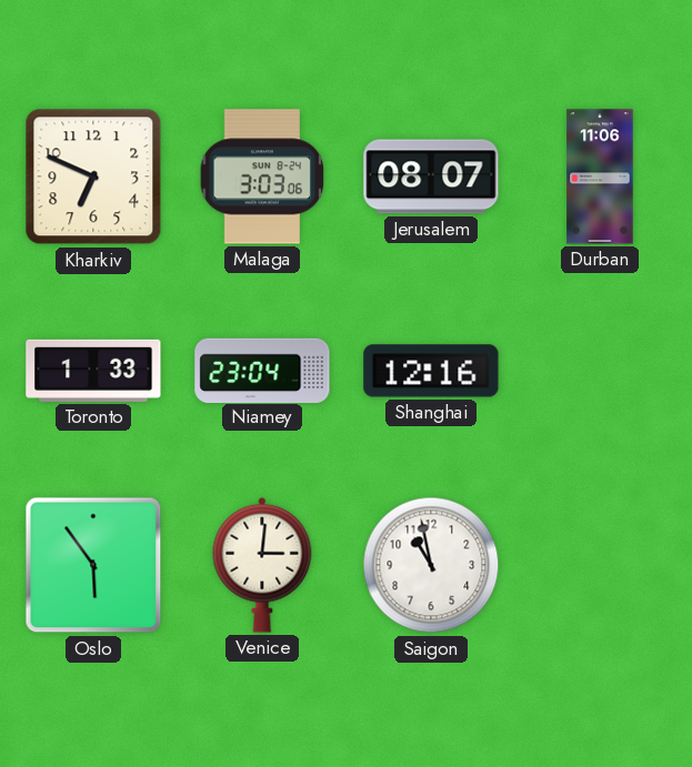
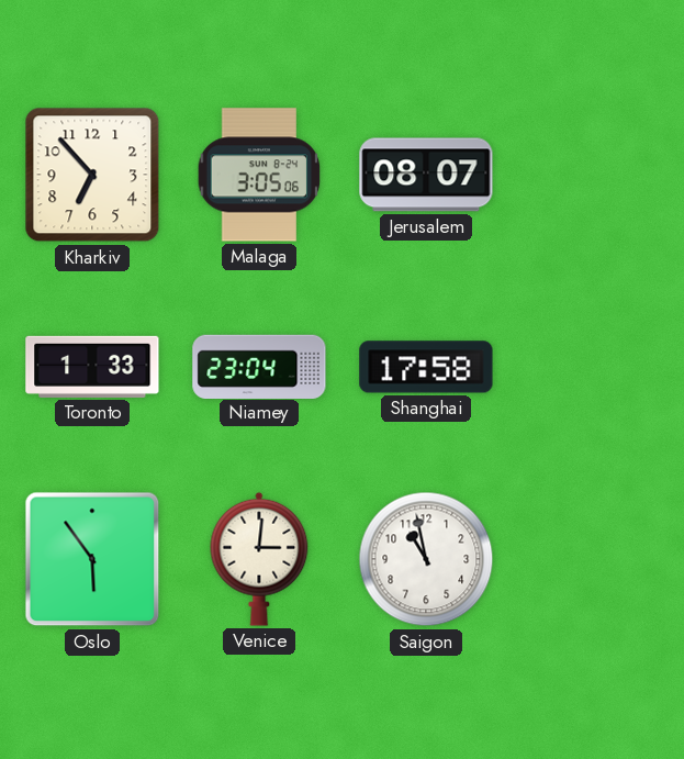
Kharkiv: 6:49 -> 6:53
Malaga: 3:03 -> 3:05
Durban: 11:06 -> none
Shanghai: 12:16 -> 17:58
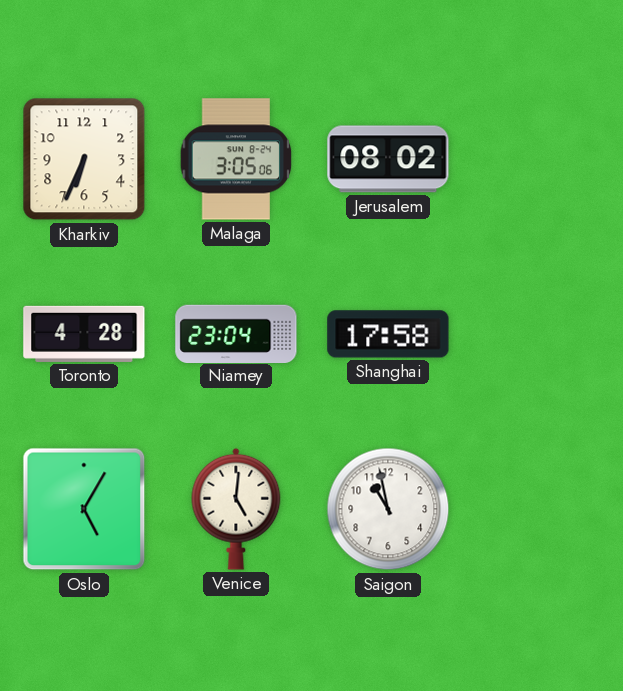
Kharkiv: 6:53 -> 6:34
Jerusalem: 08:07 -> 08:02
Toronto: 1:33 -> 4:28
Oslo: 5:54 -> 5:05
Venice: 3:01 -> 5:01
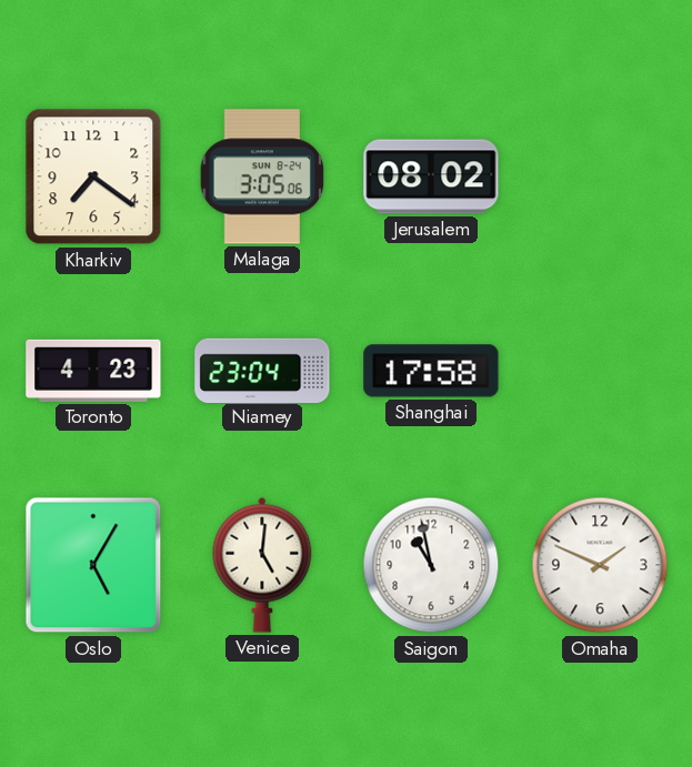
Kharkiv: 6:34 -> 7:21
Toronto: 4:28 -> 4:23
Omaha: none -> 1:49
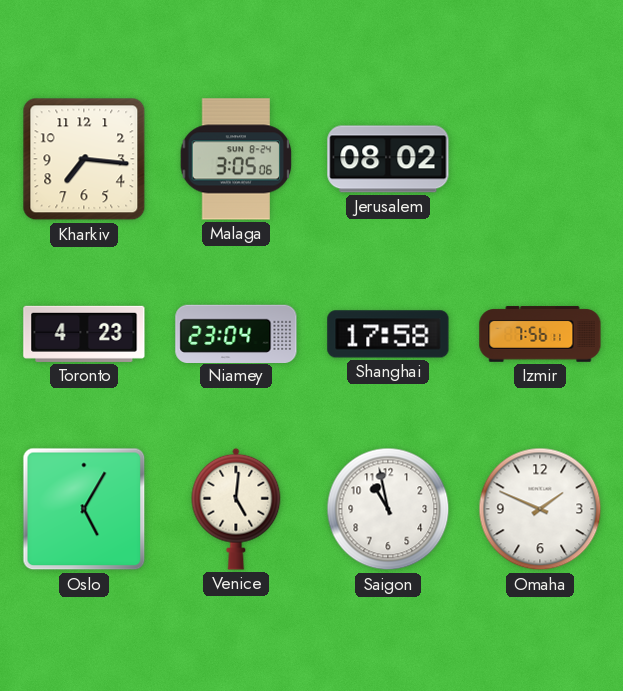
Kharkiv: 7:21 -> 7:16
Izmir: none -> 7:56
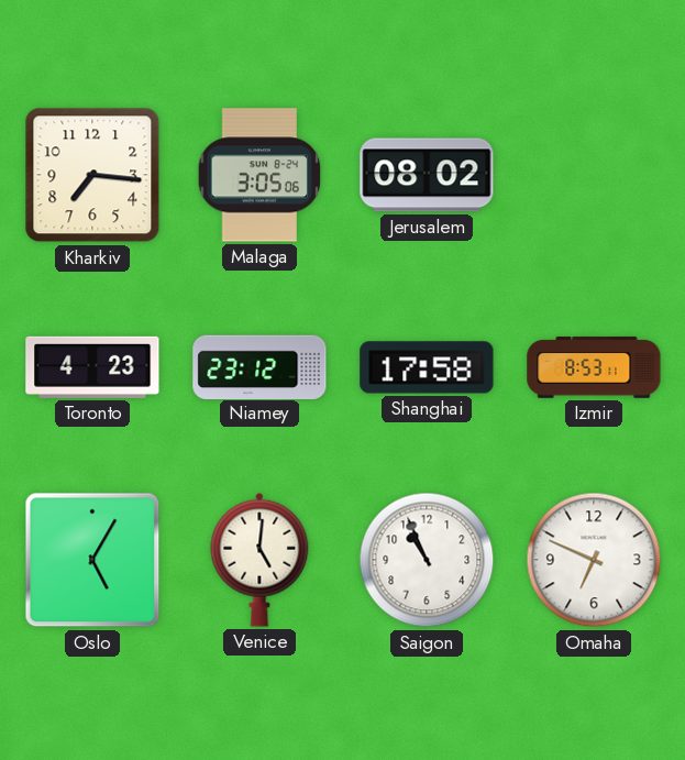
Niamey: 23:04 -> 23:12
Izmir: 7:56 -> 8:53
Saigon: 10:58 -> 10:56
Omaha: 1:49 -> 6:49
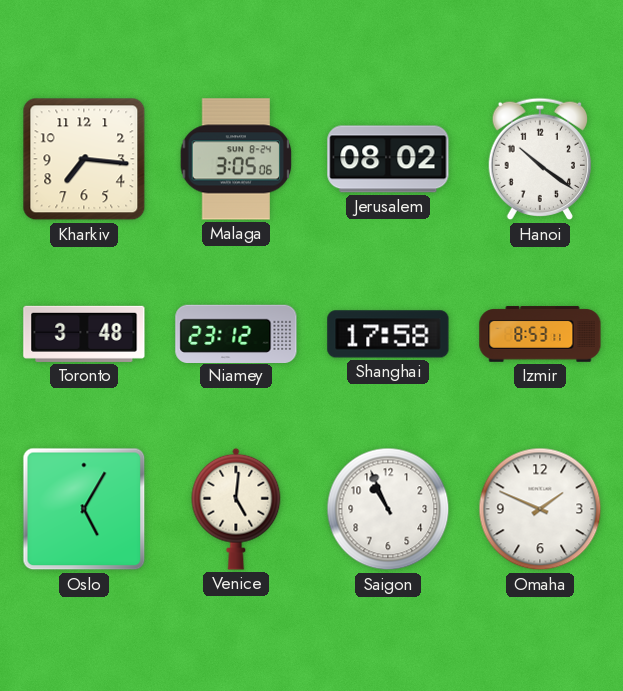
Hanoi: none -> 10:21
Toronto: 4:23 -> 3:48
Omaha: 6:49 -> 1:49
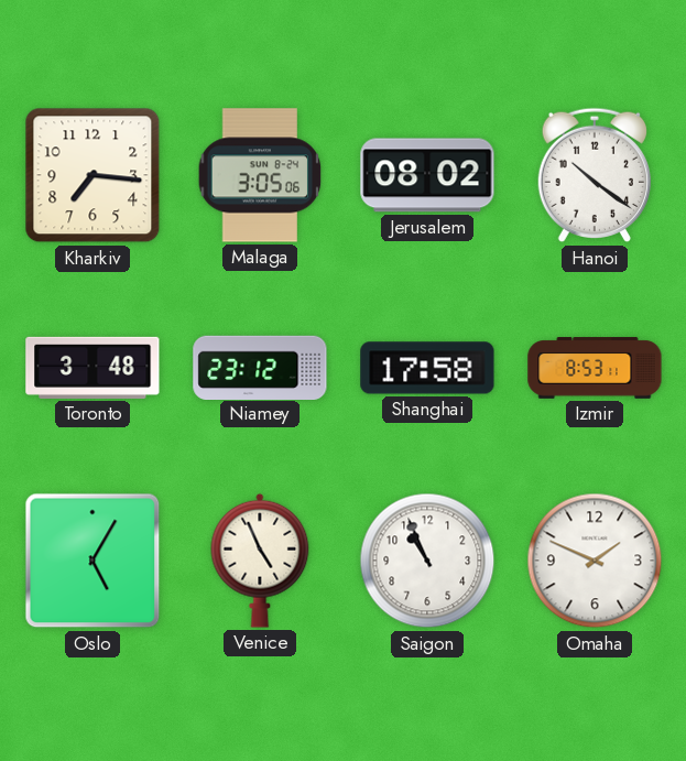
Venice: 5:01 -> 4:56
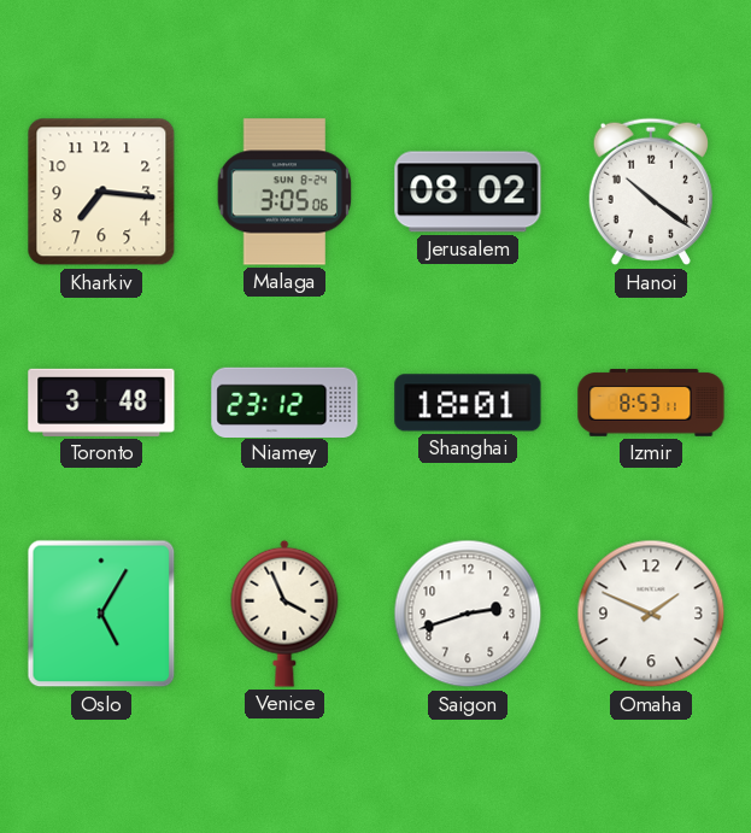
Shanghai: 17:58 -> 18:01
Venice: 4:56 -> 3:56
Saigon: 10:56 -> 2:42
